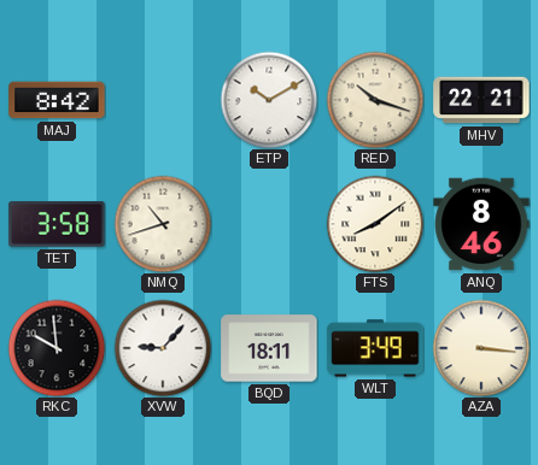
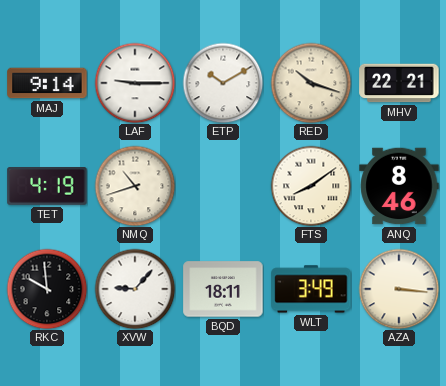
MAJ: 8:42 -> 9:14
LAF: none -> 9:15
TET: 3:58 -> 4:19
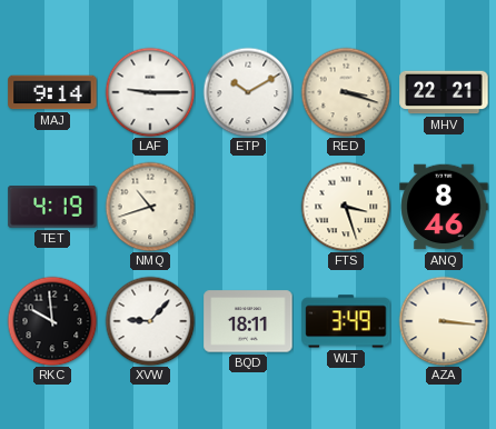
RED: 10:18 -> 3:18
FTS: 8:09 -> 3:27
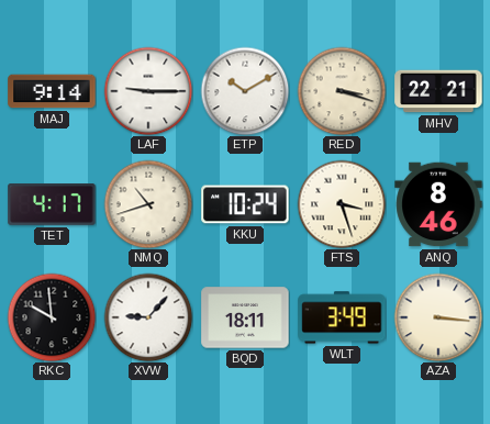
TET: 4:19 -> 4:17
KKU: none -> 10:24
